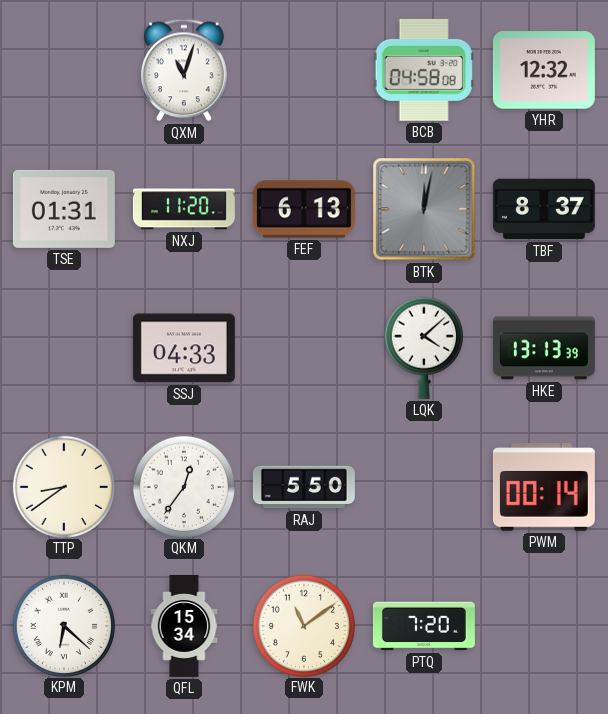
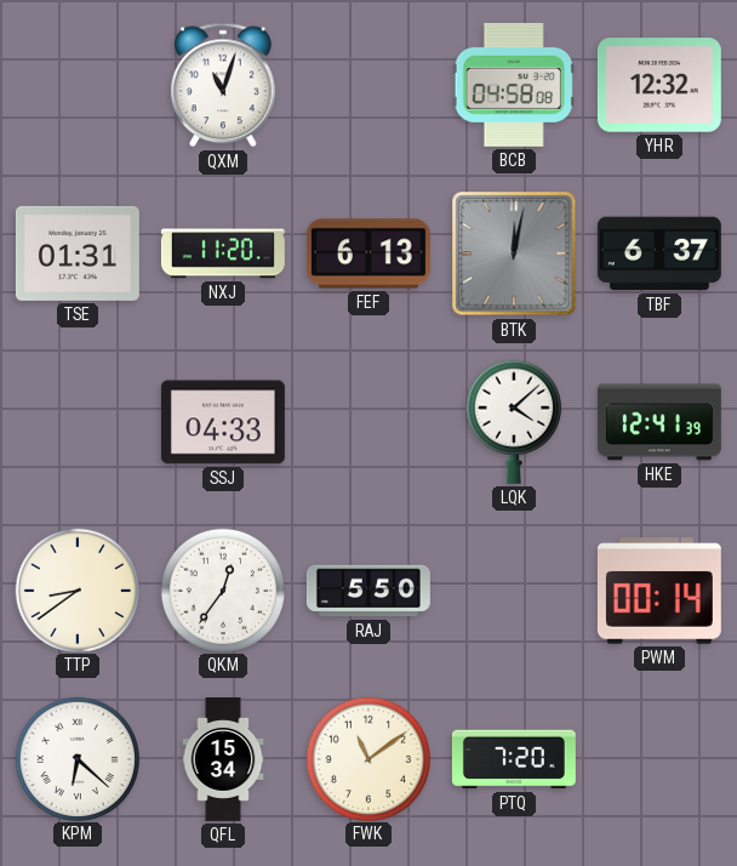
TBF: 8:37 -> 6:37
HKE: 13:13 -> 12:41
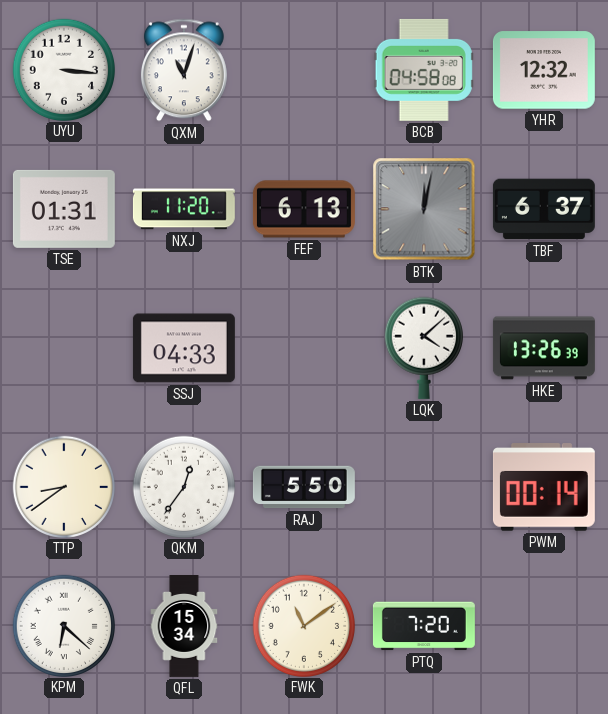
UYU: none -> 3:16
HKE: 12:41 -> 13:26
